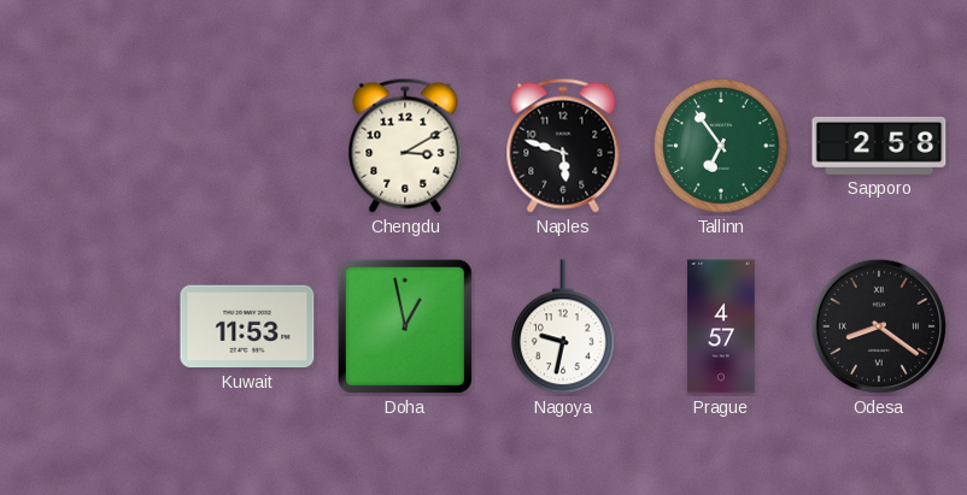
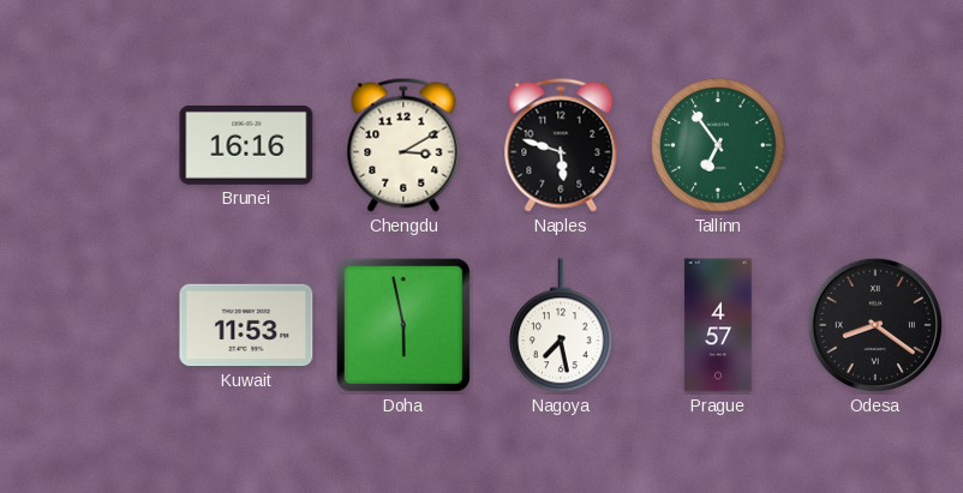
Brunei: none -> 16:16
Sapporo: 2:58 -> none
Doha: 12:58 -> 5:58
Nagoya: 9:32 -> 7:28
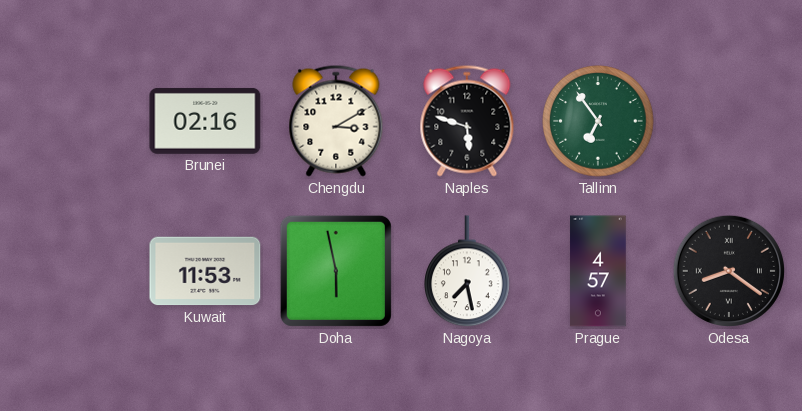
Brunei: 16:16 -> 02:16
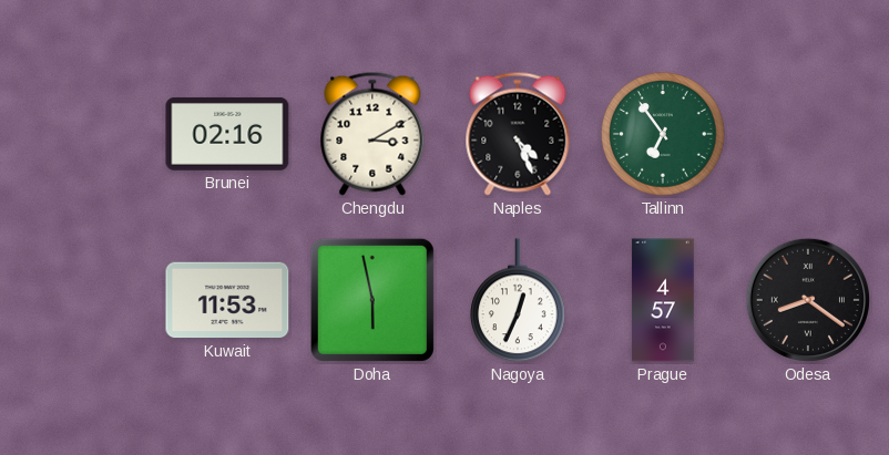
Naples: 5:48 -> 4:26
Nagoya: 7:28 -> 12:34
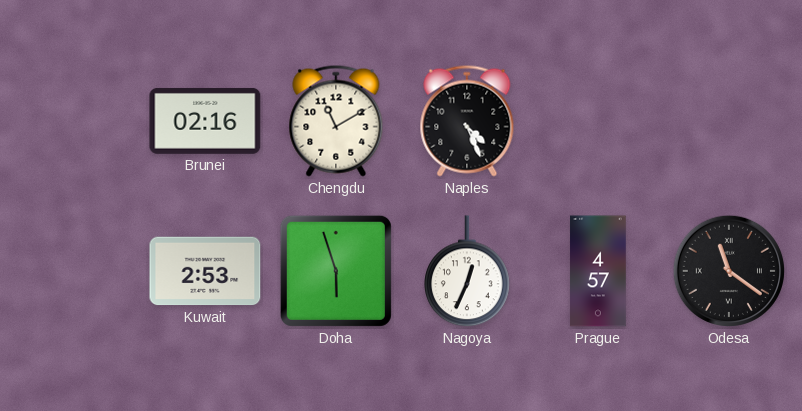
Chengdu: 3:10 -> 11:10
Tallinn: 6:54 -> none
Kuwait: 11:53 -> 2:53
Doha: 5:58 -> 5:57
Odesa: 8:21 -> 11:21
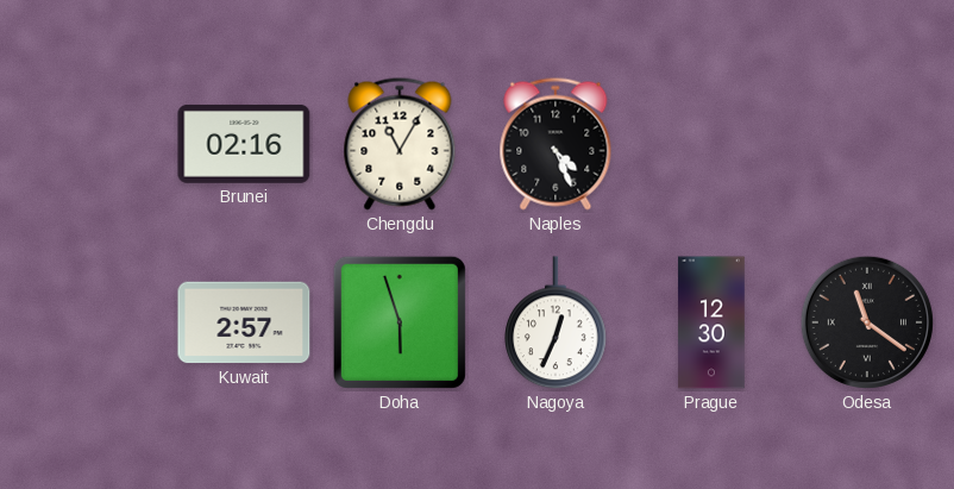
Chengdu: 11:10 -> 11:05
Kuwait: 2:53 -> 2:57
Prague: 4:57 -> 12:30
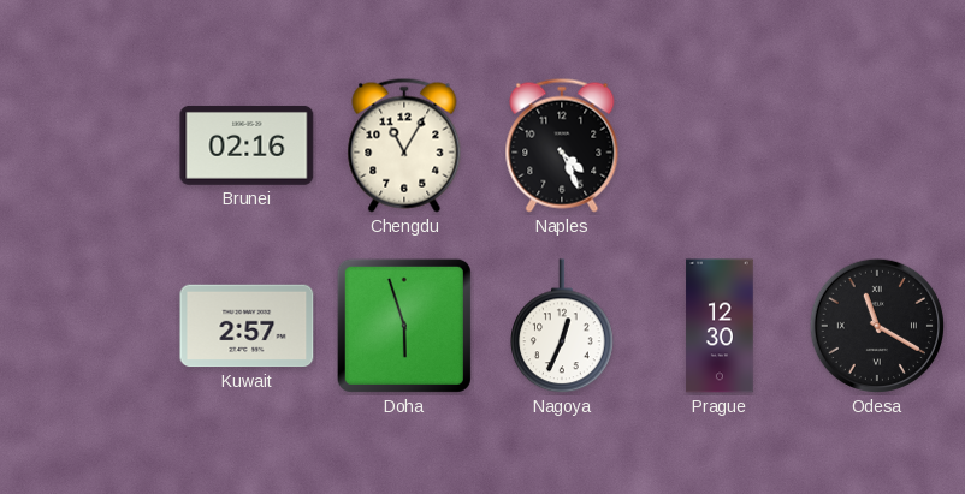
Odesa: 11:21 -> 11:20
